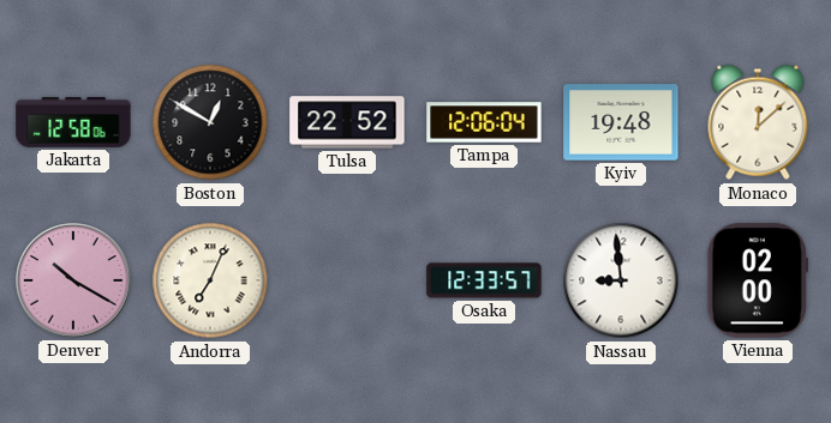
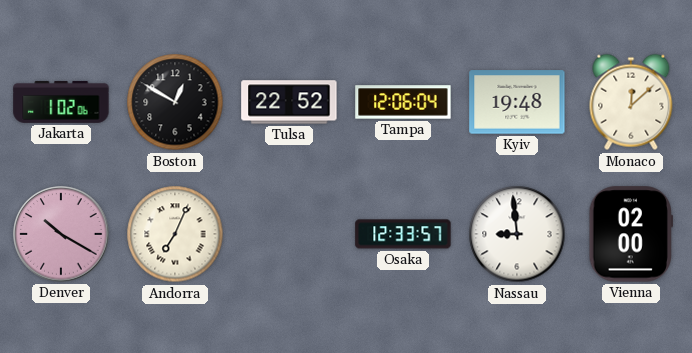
Jakarta: 12:58 -> 1:02
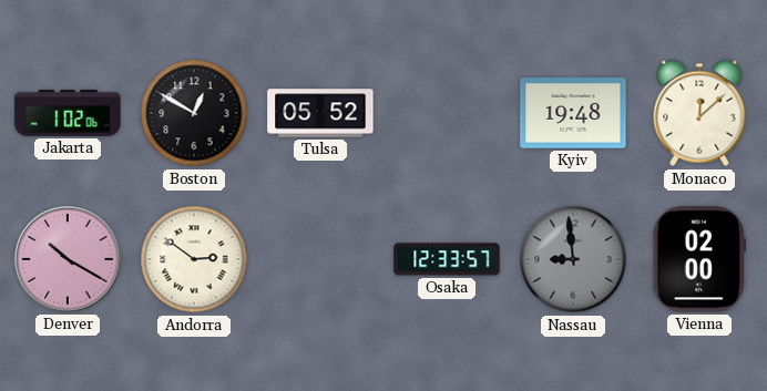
Tulsa: 22:52 -> 05:52
Tampa: 12:06 -> none
Andorra: 7:04 -> 2:51
Nassau dial: white -> grey
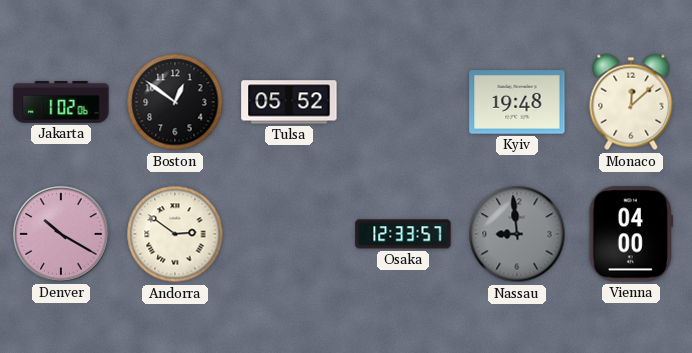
Boston: 12:50 -> 12:51
Vienna: 02:00 -> 04:00
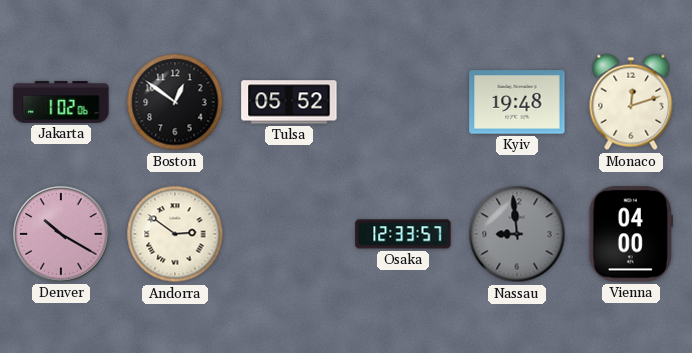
Monaco: 12:08 -> 12:12
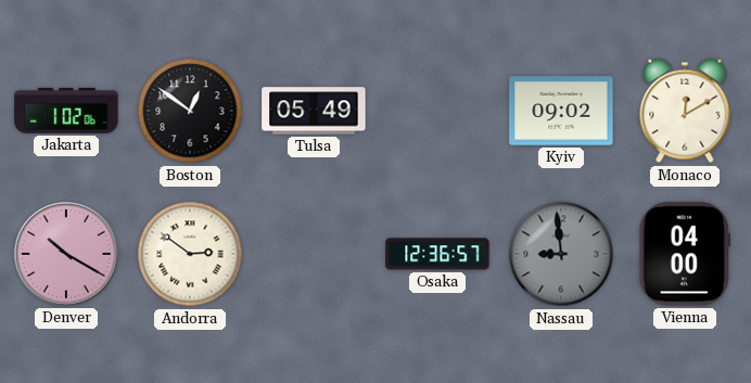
Tulsa: 05:52 -> 05:49
Kyiv: 19:48 -> 09:02
Monaco: 12:12 -> 12:10
Osaka: 12:33 -> 12:36
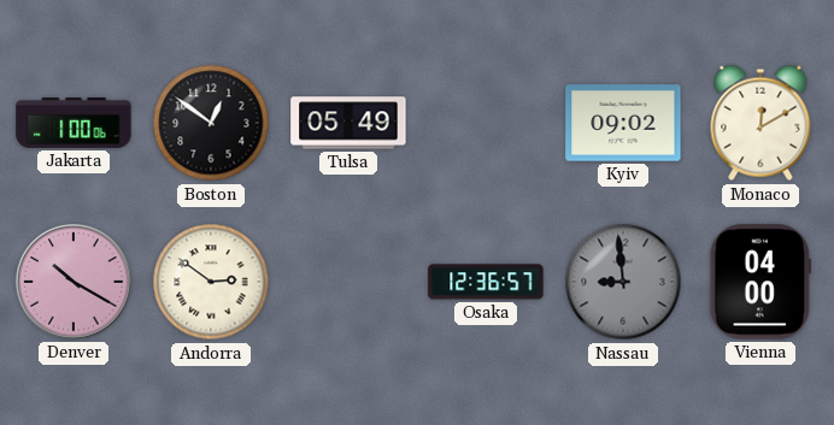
Jakarta: 1:02 -> 1:00
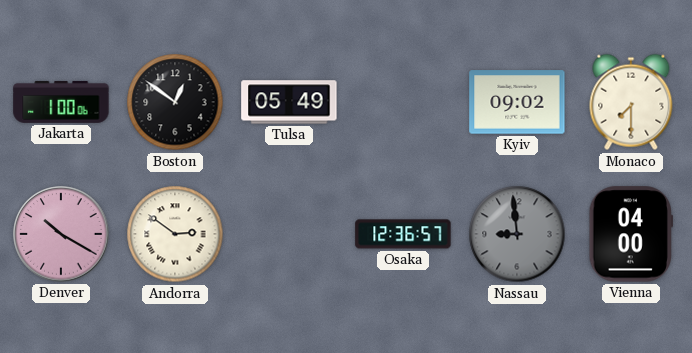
Monaco: 12:10 -> 7:30
